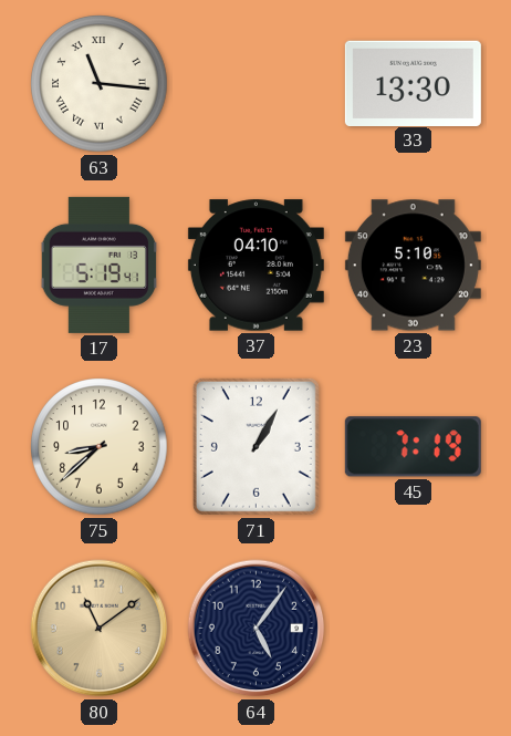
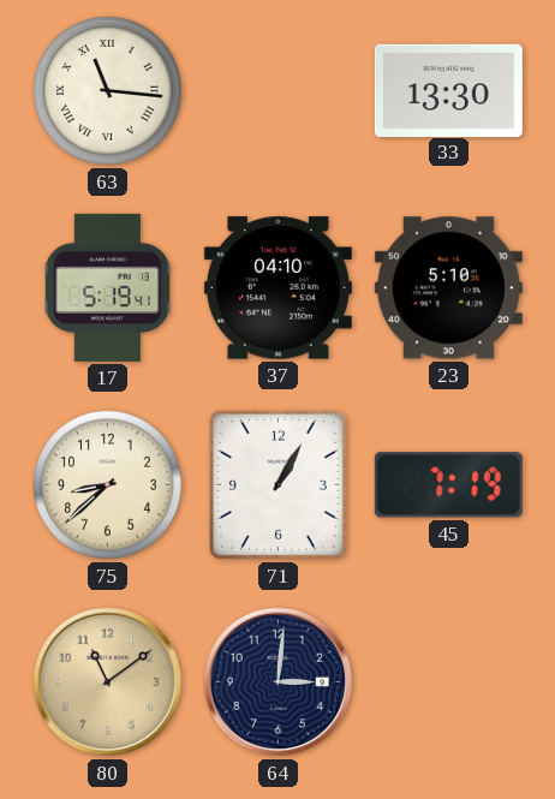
64: 5:06 -> 3:01
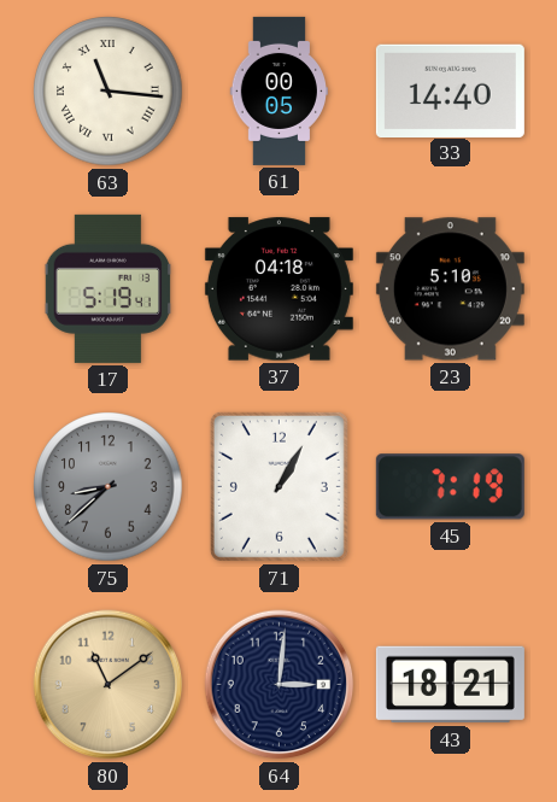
61: none -> 00:05
33: 13:30 -> 14:40
37: 04:10 -> 04:18
75 dial: cream -> grey
43: none -> 18:21
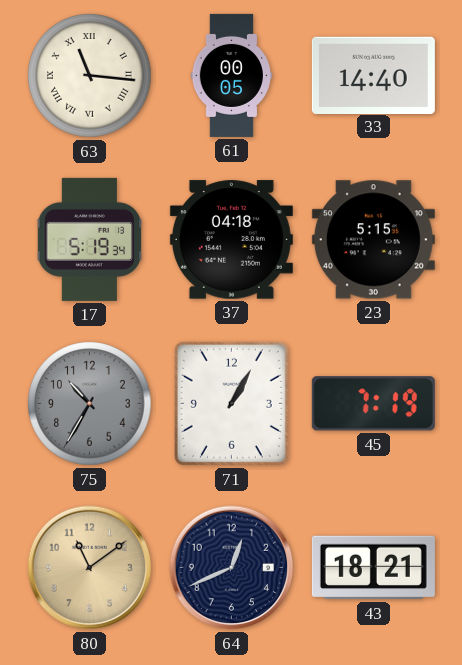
17: 5:19:41 -> 5:19:34
23: 5:10 -> 5:15
75: 8:38 -> 10:35
64: 3:01 -> 12:41
